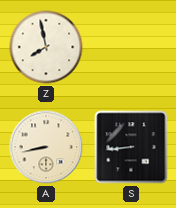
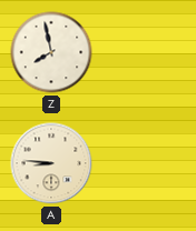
A: 8:43 -> 8:46
S: 8:44 -> none
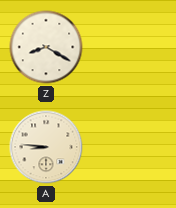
Z: 7:58 -> 8:20
